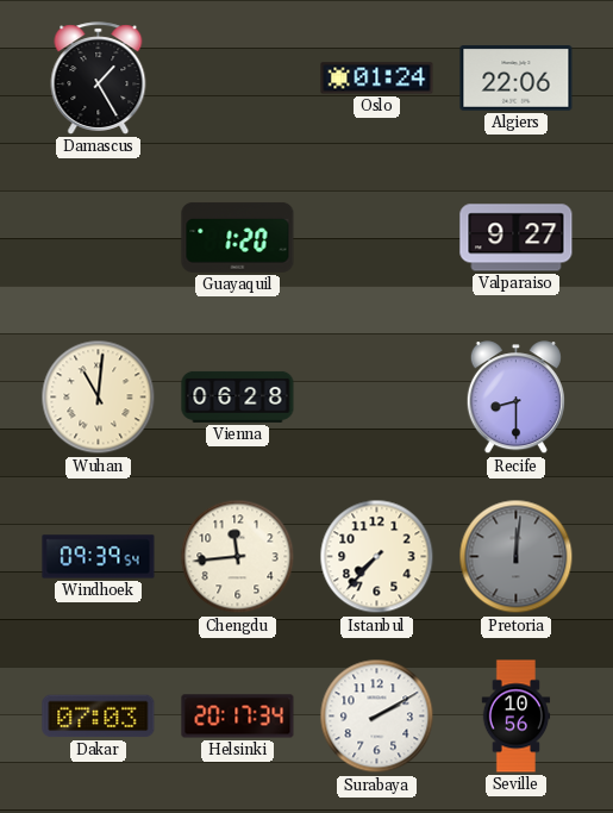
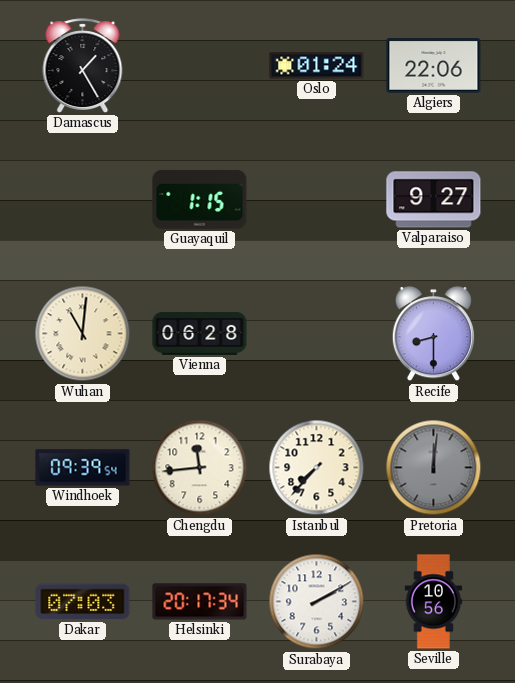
Guayaquil: 1:20 -> 1:15
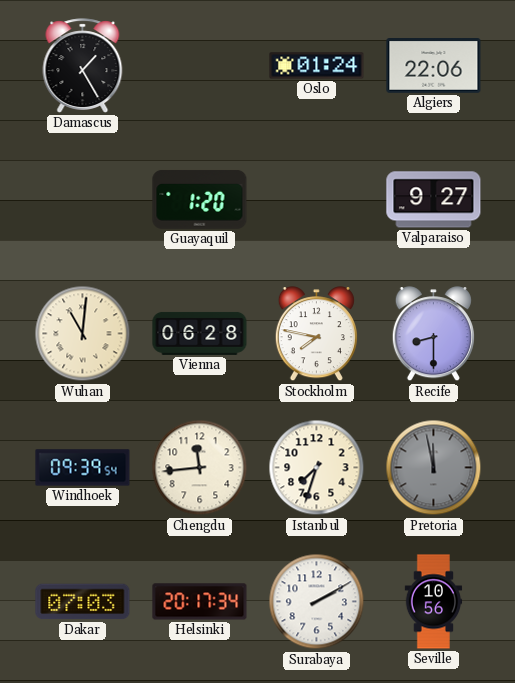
Guayaquil: 1:15 -> 1:20
Stockholm: none -> 7:47
Istanbul: 7:37 -> 7:33
Pretoria: 12:01 -> 11:58
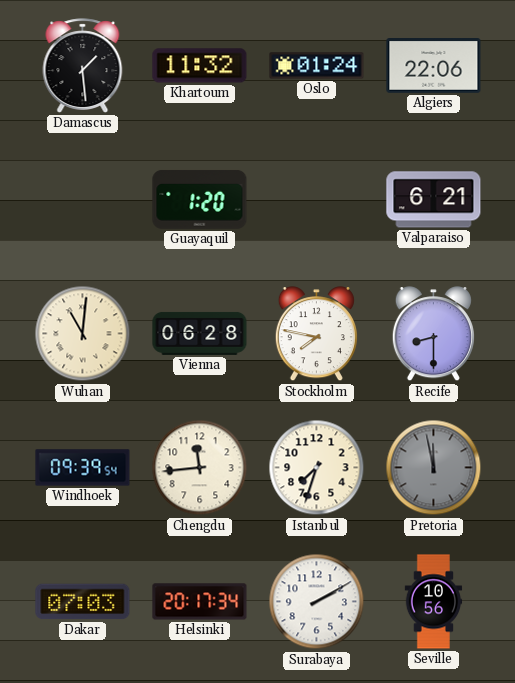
Damascus: 1:25 -> 1:29
Khartoum: none -> 11:32
Valparaiso: 9:27 -> 6:21
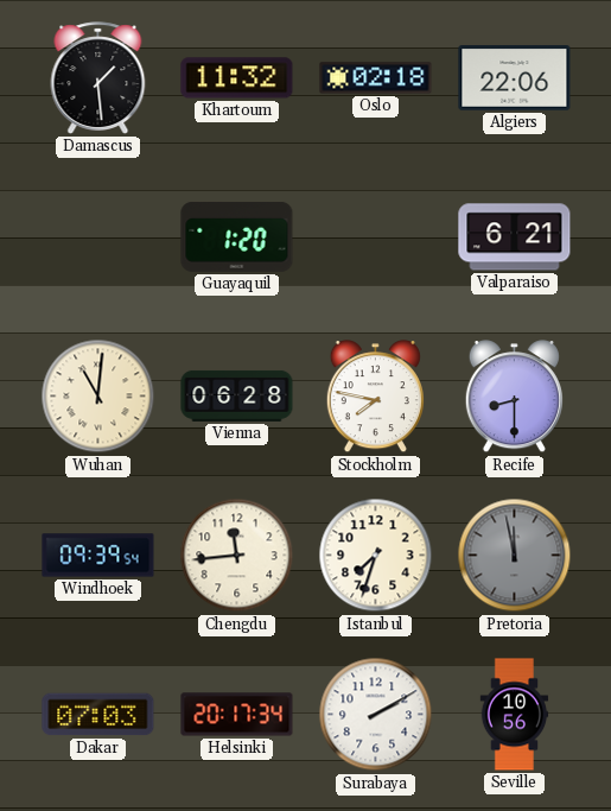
Oslo: 01:24 -> 02:18
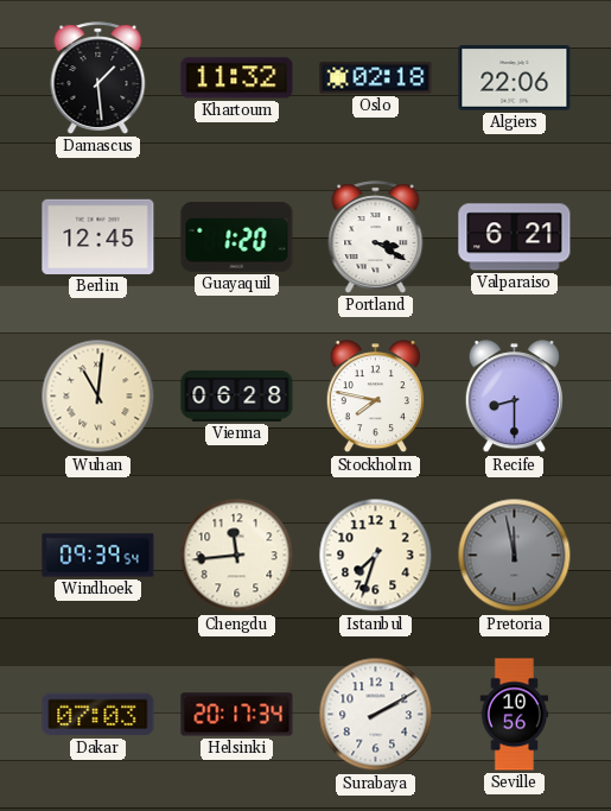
Berlin: none -> 12:45
Portland: none -> 3:20
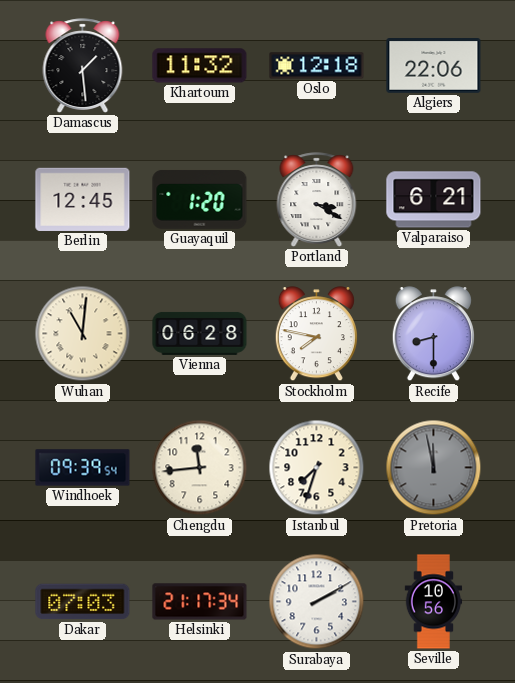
Oslo: 02:18 -> 12:18
Helsinki: 20:17 -> 21:17
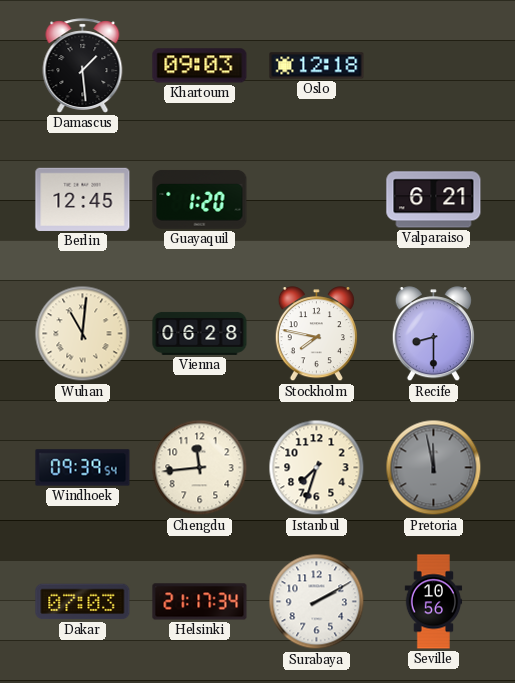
Khartoum: 11:32 -> 09:03
Algiers: 22:06 -> none
Portland: 3:20 -> none
